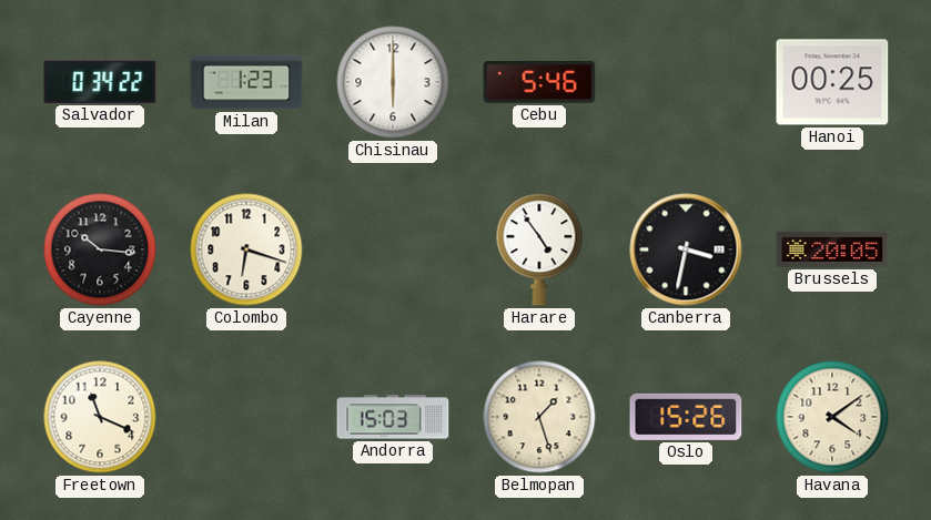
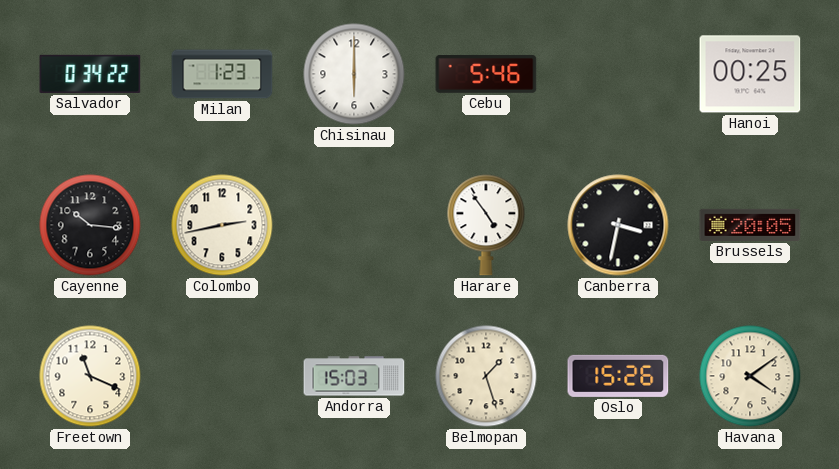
Colombo: 6:18 -> 2:43
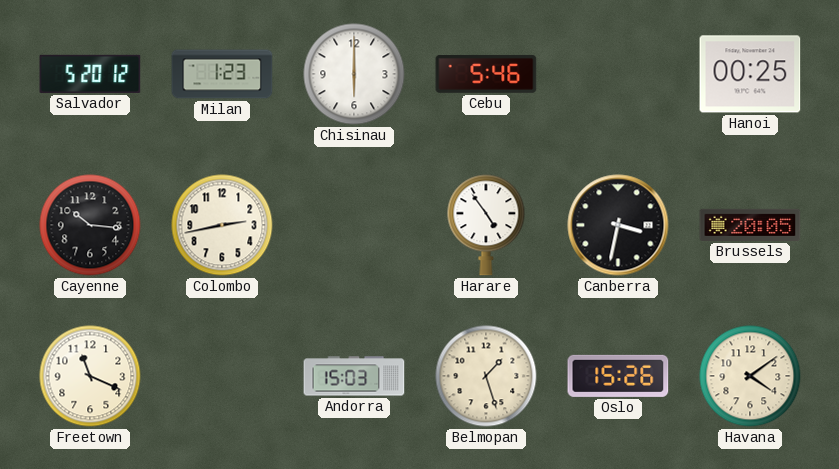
Salvador: 0:34 -> 5:20
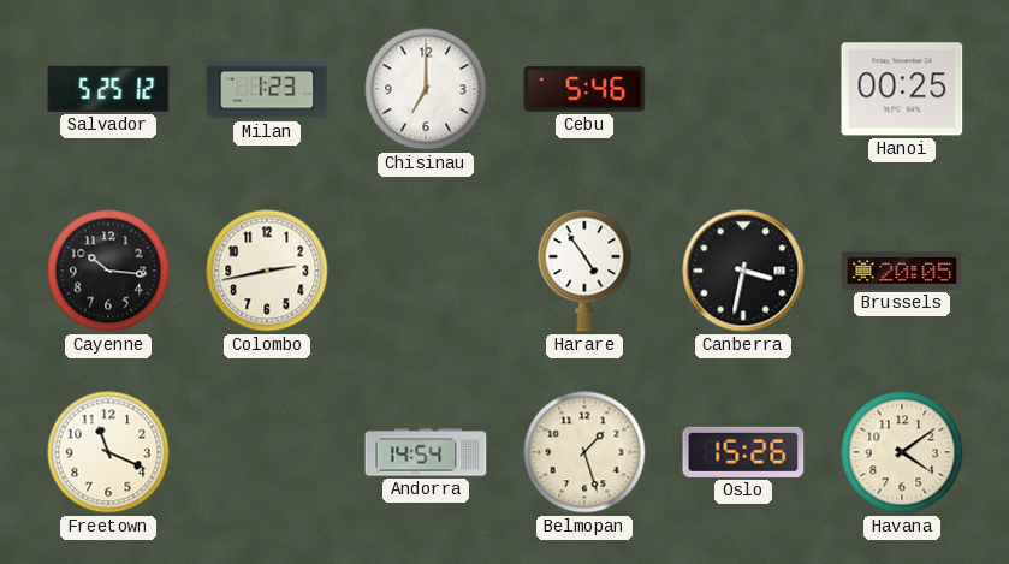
Salvador: 5:20 -> 5:25
Chisinau: 6:00 -> 7:00
Andorra: 15:03 -> 14:54
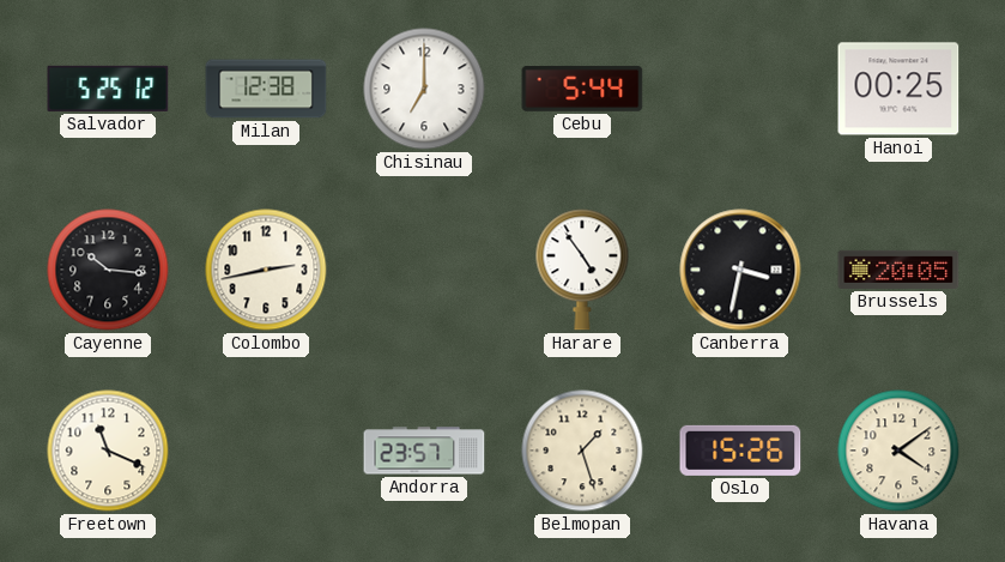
Milan: 1:23 -> 12:38
Cebu: 5:46 -> 5:44
Andorra: 14:54 -> 23:57
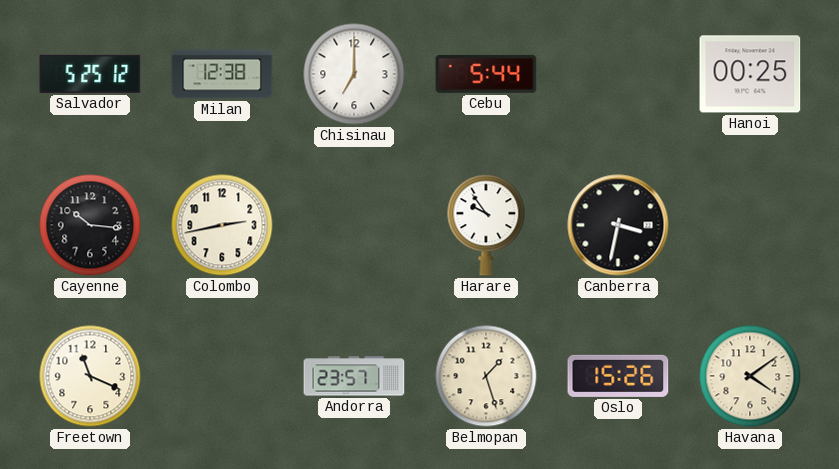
Harare: 4:54 -> 9:54
Brussels: 20:05 -> none
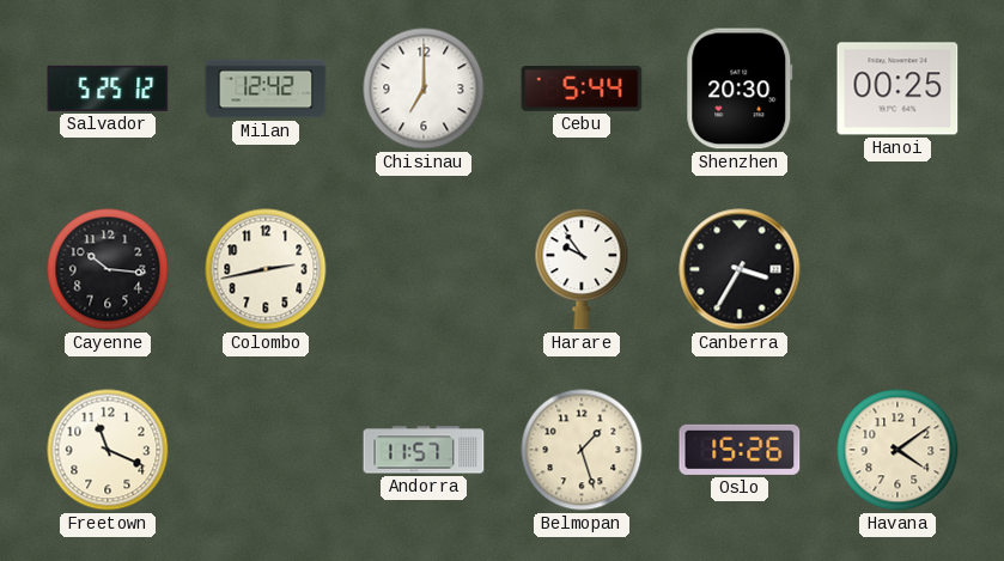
Milan: 12:38 -> 12:42
Shenzhen: none -> 20:30
Canberra: 3:32 -> 3:35
Andorra: 23:57 -> 11:57
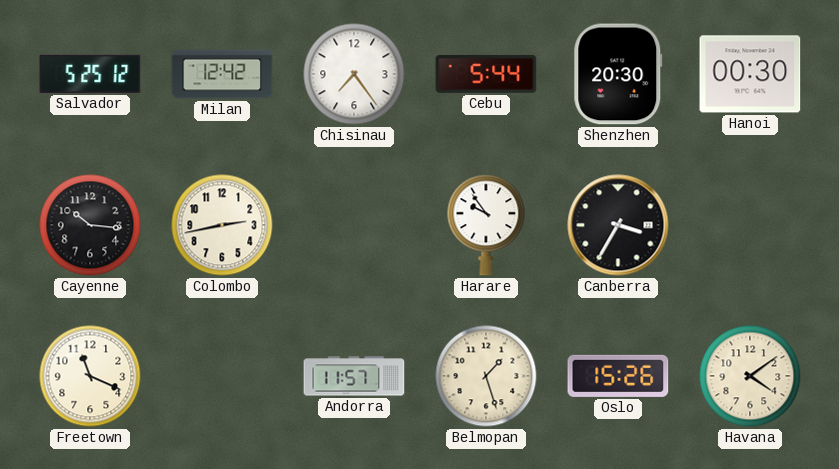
Chisinau: 7:00 -> 7:24
Hanoi: 00:25 -> 00:30
